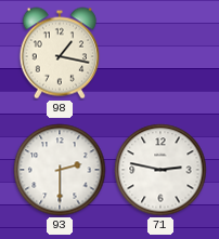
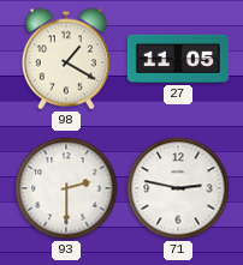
98: 1:17 -> 1:20
27: none -> 11:05
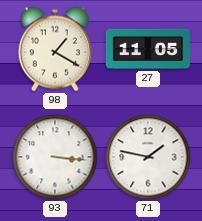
93: 2:30 -> 3:16
71: 2:47 -> 1:47
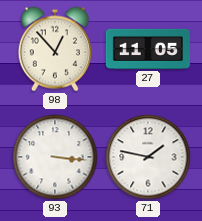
98: 1:20 -> 12:53
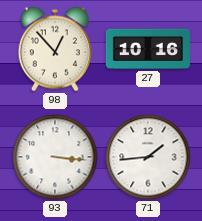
27: 11:05 -> 10:16
71: 1:47 -> 1:44
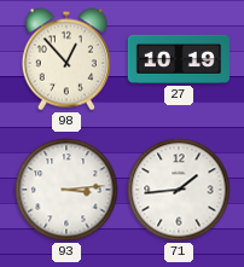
27: 10:16 -> 10:19
93: 3:16 -> 3:14
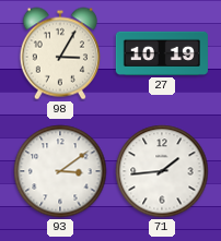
98: 12:53 -> 3:05
93: 3:14 -> 3:09
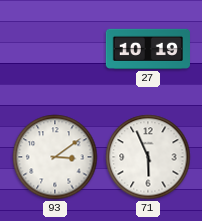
98: 3:05 -> none
71: 1:44 -> 5:56
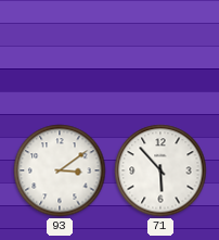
27: 10:19 -> none
71: 5:56 -> 5:53
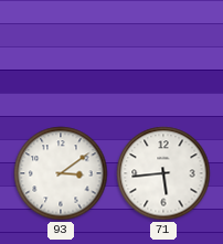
71: 5:53 -> 5:44
